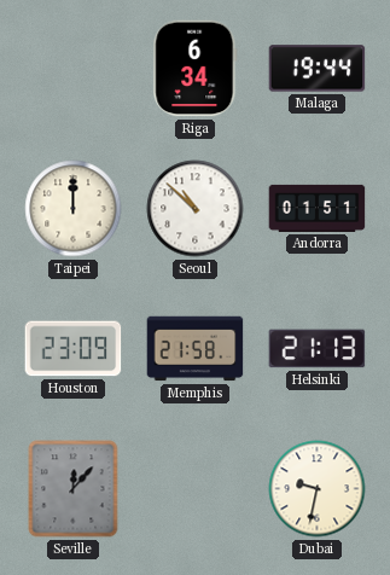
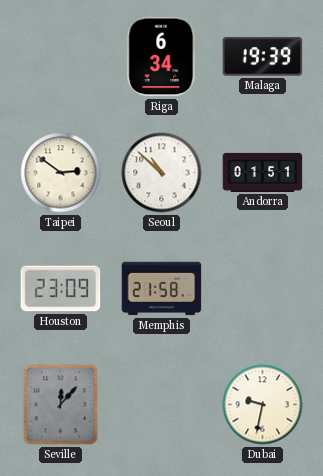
Malaga: 19:44 -> 19:39
Taipei: 12:00 -> 2:51
Helsinki: 21:13 -> none
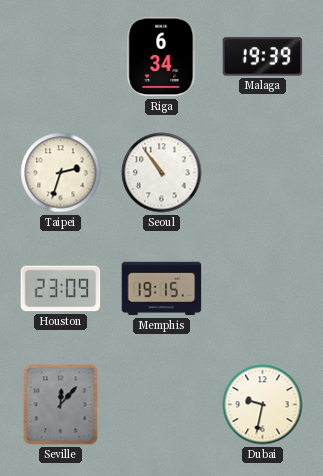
Taipei: 2:51 -> 2:33
Seoul: 10:52 -> 10:54
Andorra: 01:51 -> none
Memphis: 21:58 -> 19:15
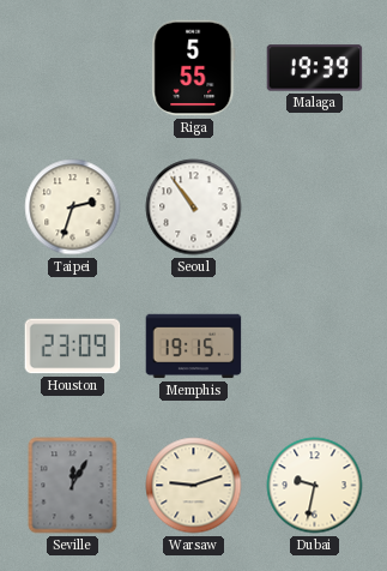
Riga: 6:34 -> 5:55
Seville: 12:07 -> 12:05
Warsaw: none -> 9:12
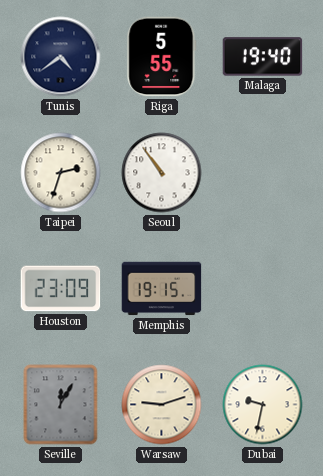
Tunis: none -> 4:39
Malaga: 19:39 -> 19:40
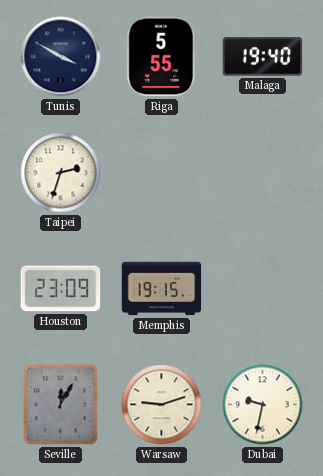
Tunis: 4:39 -> 3:50
Seoul: 10:54 -> none
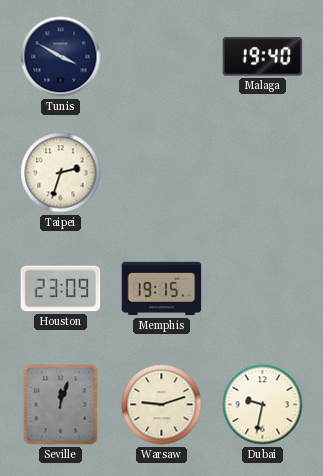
Riga: 5:55 -> none
Seville: 12:05 -> 12:03
